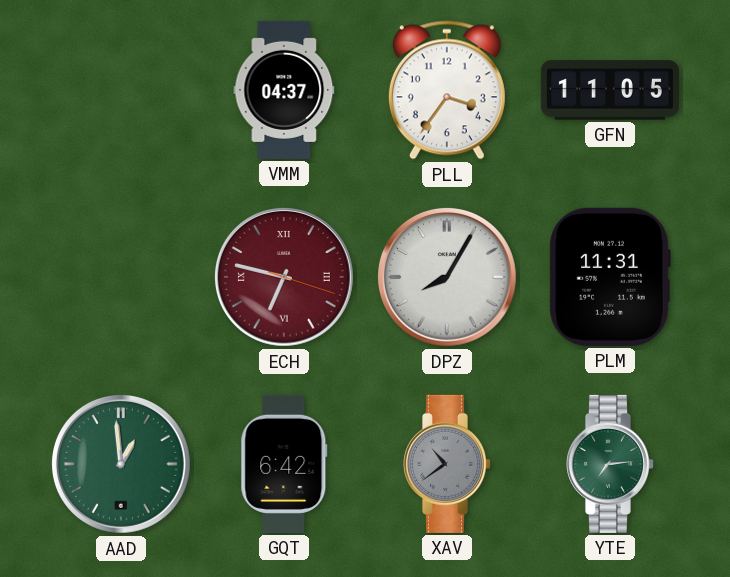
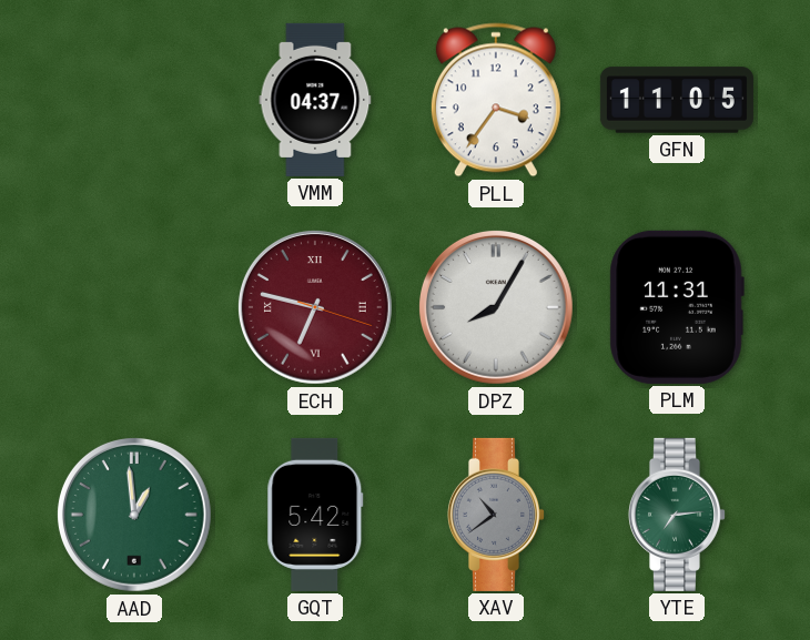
GQT: 6:42 -> 5:42
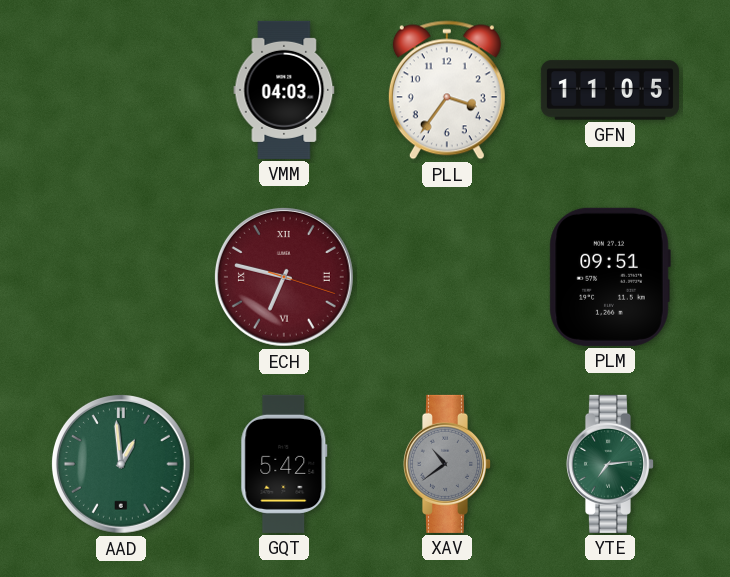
VMM: 04:37 -> 04:03
DPZ: 8:05 -> none
PLM: 11:31 -> 09:51
